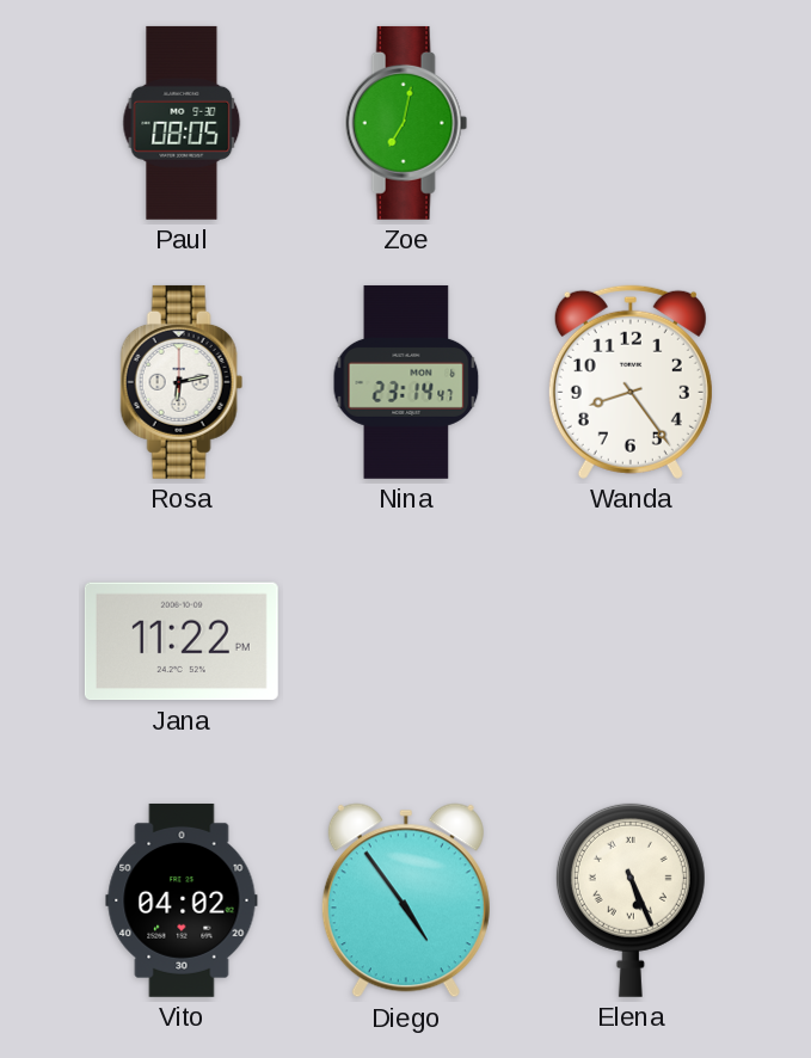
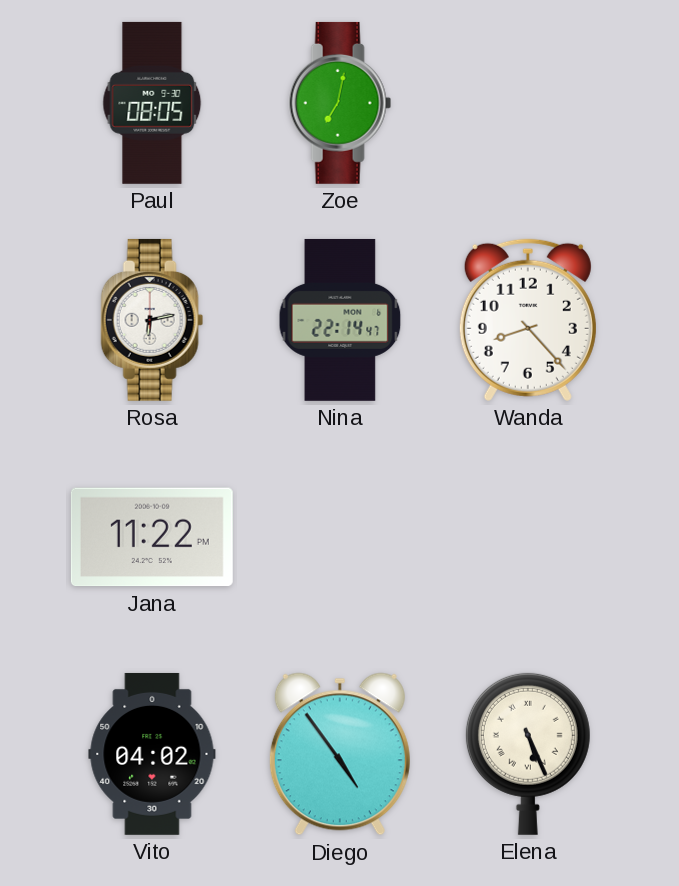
Nina: 23:14 -> 22:14
Wanda: 8:24 -> 8:23
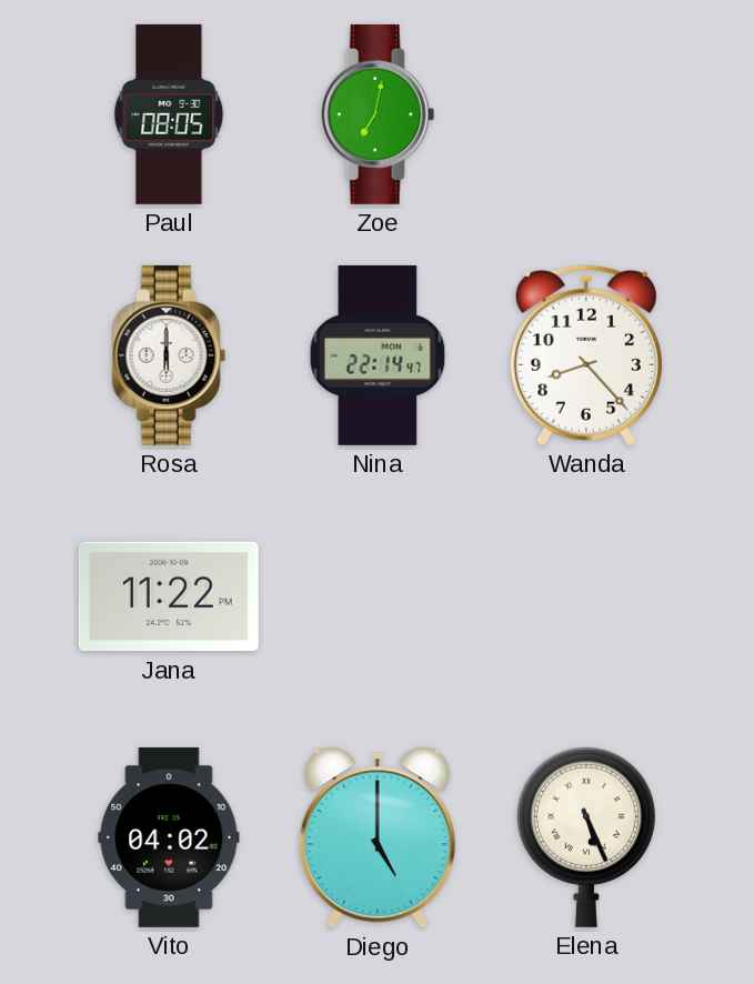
Rosa: 6:13 -> 6:00
Diego: 4:54 -> 5:00
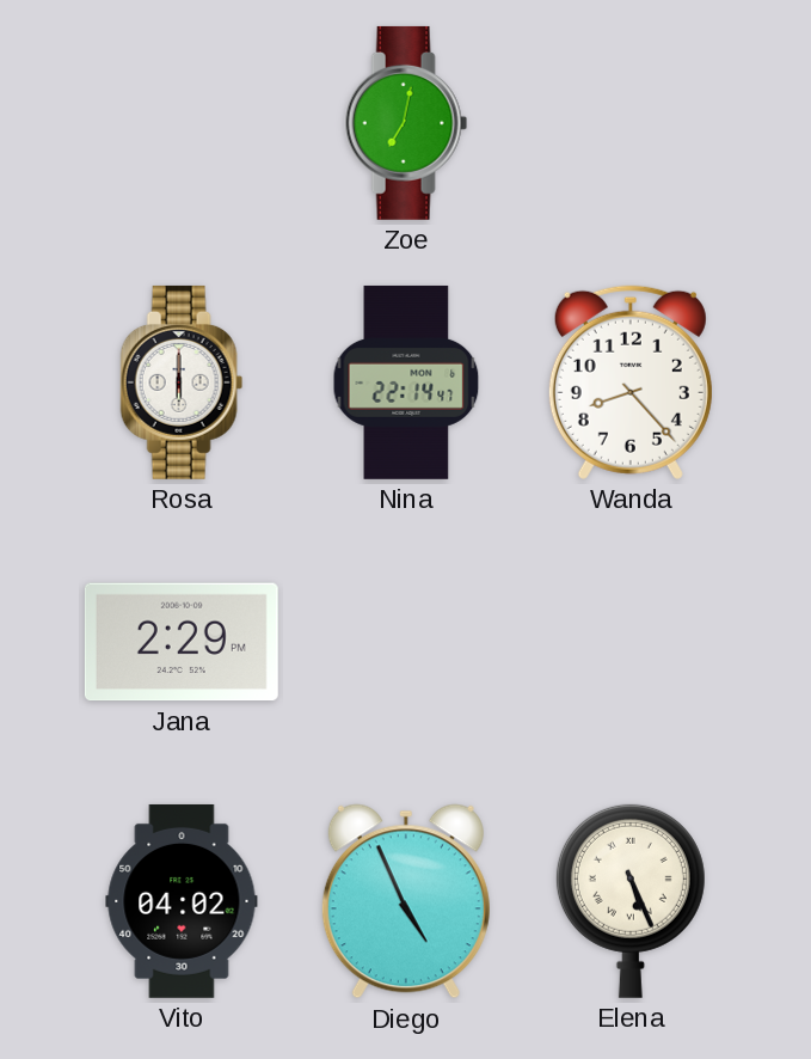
Paul: 08:05 -> none
Jana: 11:22 -> 2:29
Diego: 5:00 -> 4:56
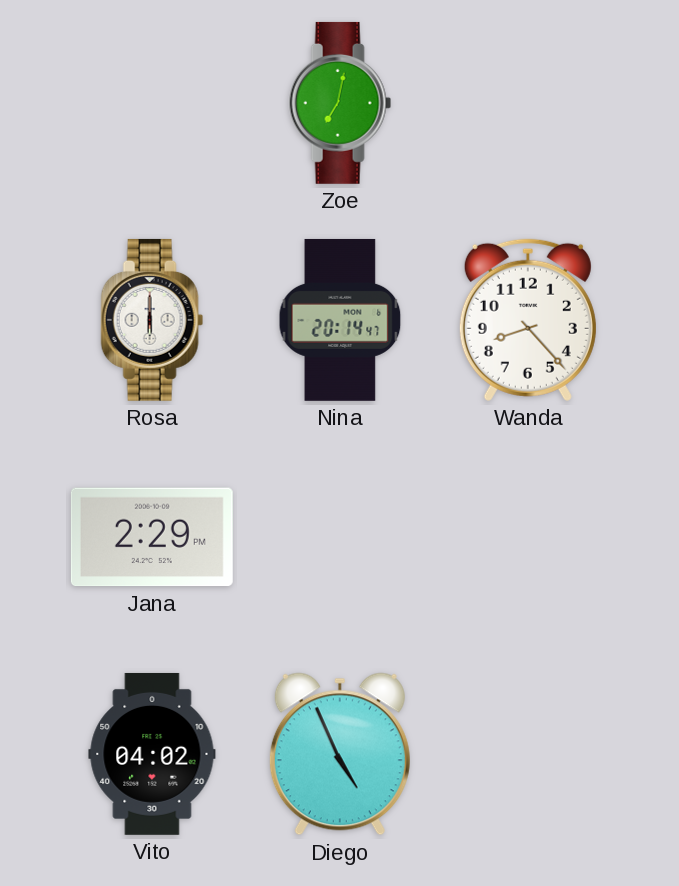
Nina: 22:14 -> 20:14
Elena: 5:26 -> none
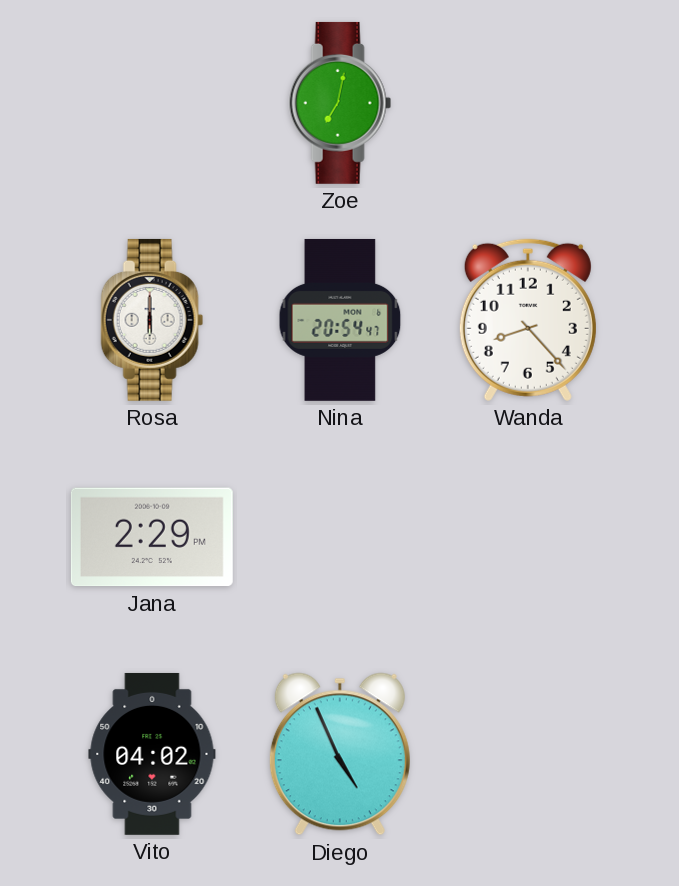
Nina: 20:14 -> 20:54
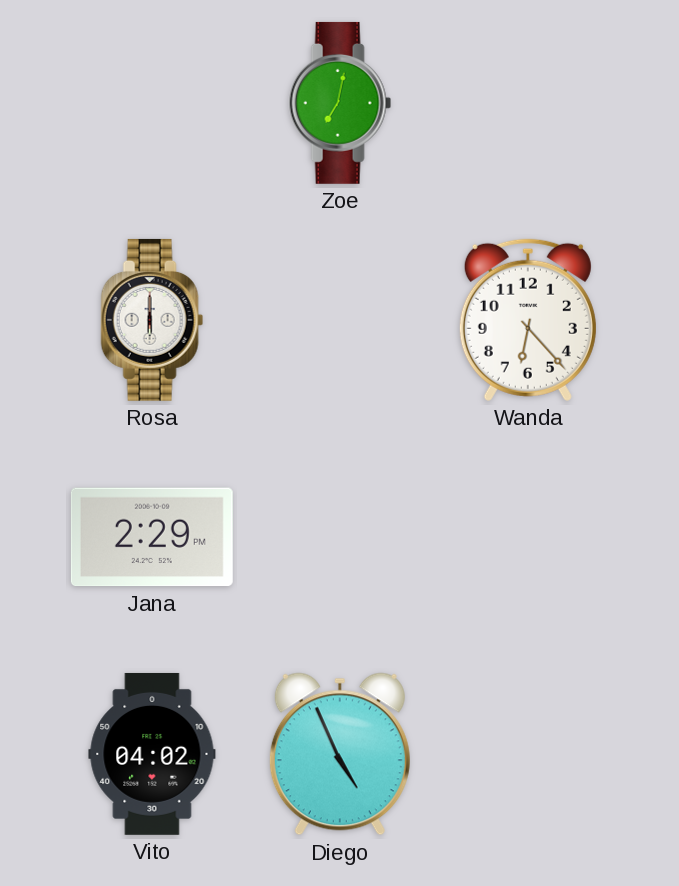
Nina: 20:54 -> none
Wanda: 8:23 -> 6:23
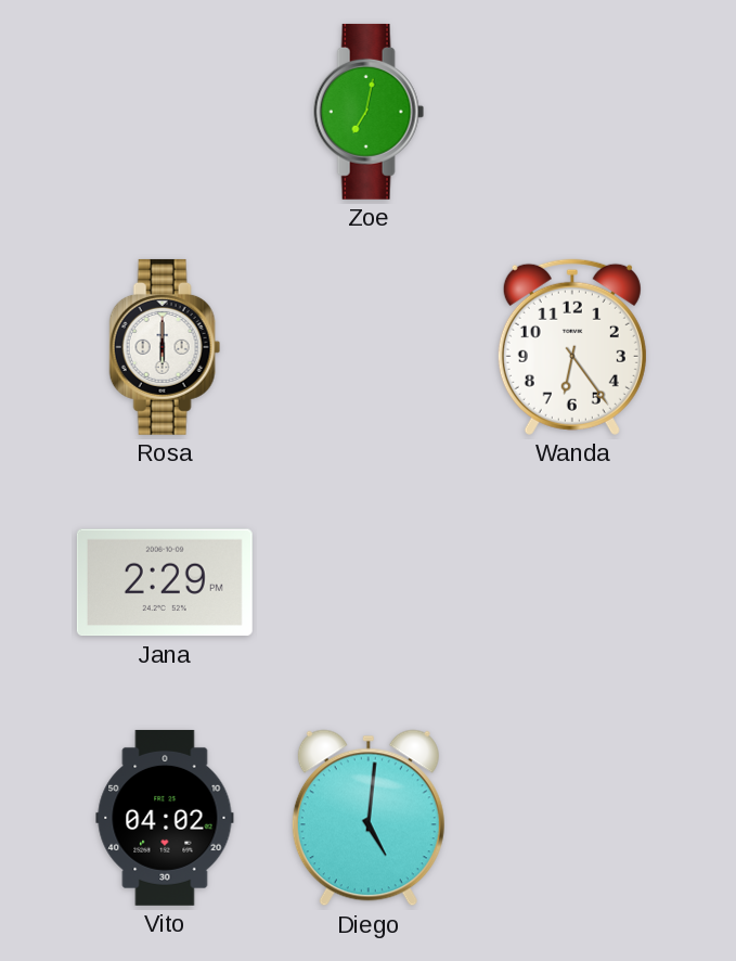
Wanda: 6:23 -> 6:24
Diego: 4:56 -> 5:01
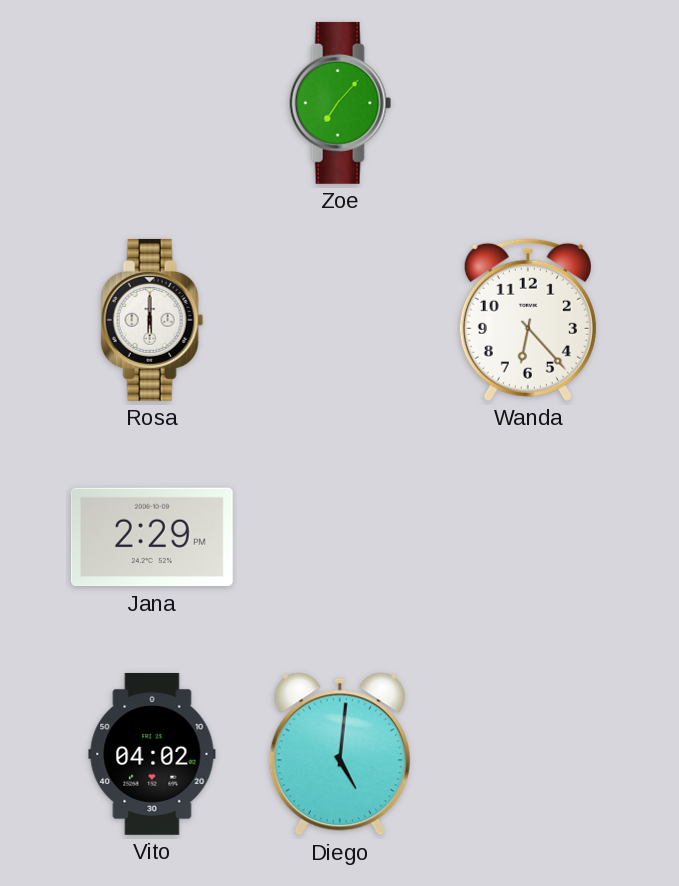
Zoe: 7:02 -> 7:07
Wanda: 6:24 -> 6:23
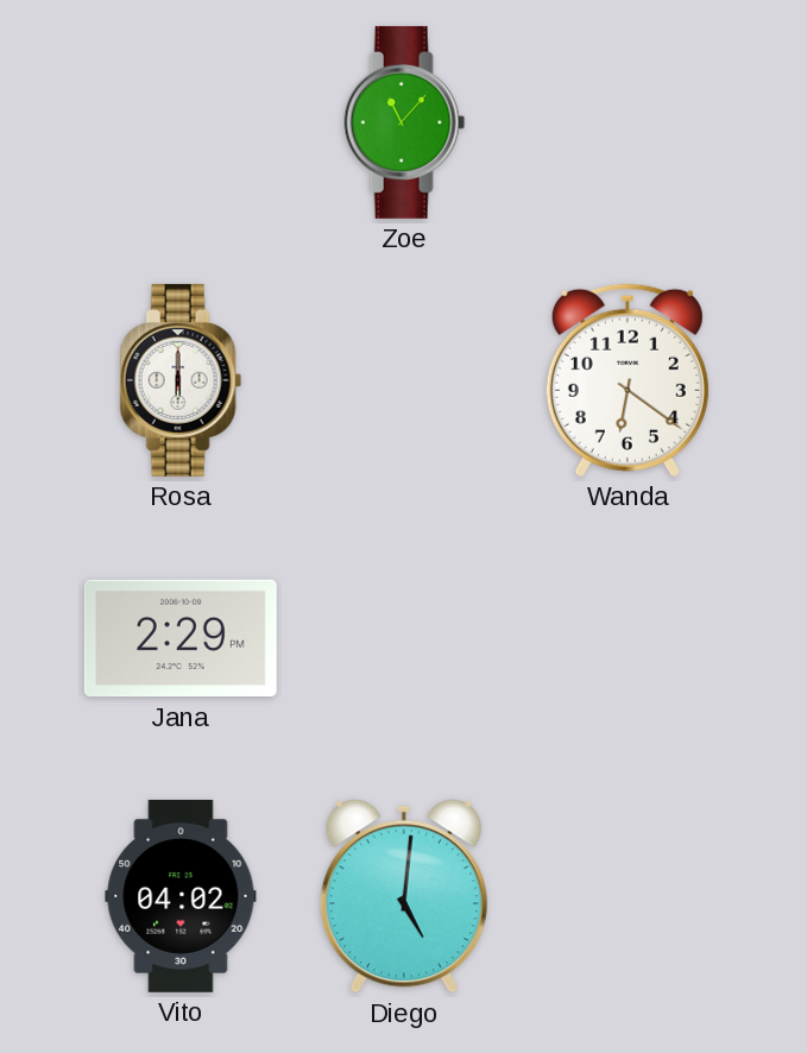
Zoe: 7:07 -> 11:07
Wanda: 6:23 -> 6:21
